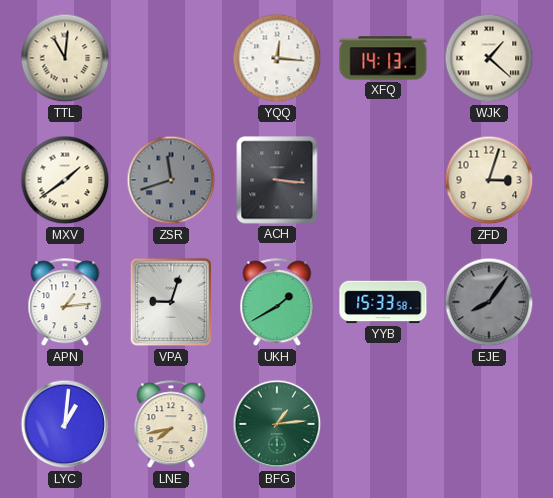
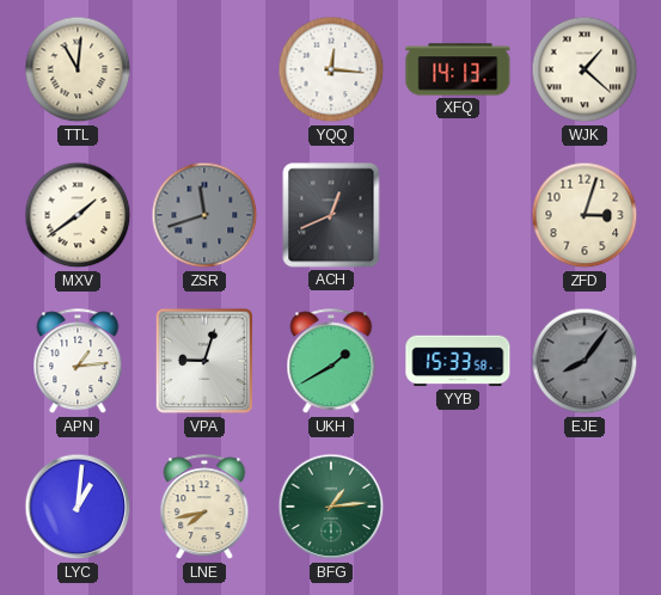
ACH: 3:16 -> 12:41
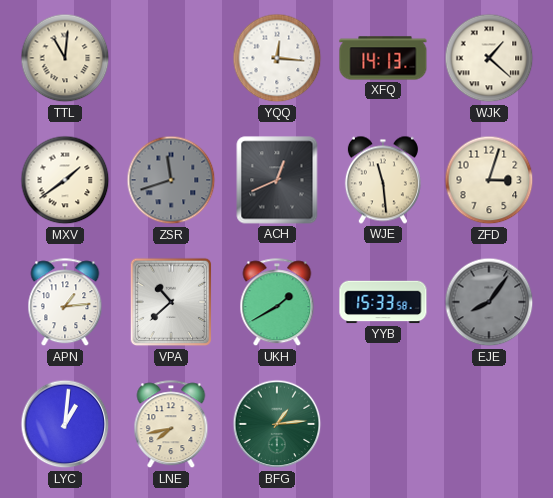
WJE: none -> 11:29
VPA: 9:03 -> 10:38
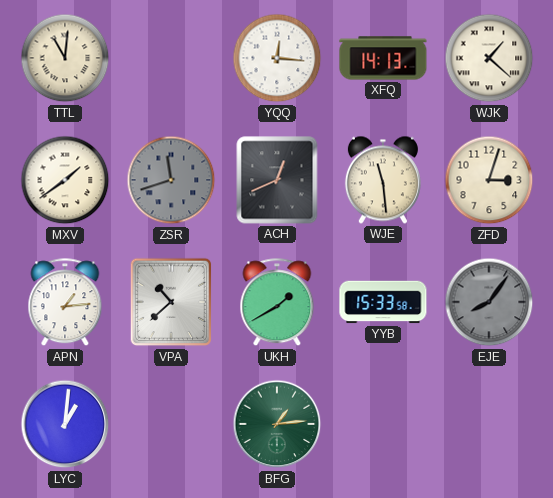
LNE: 7:43 -> none
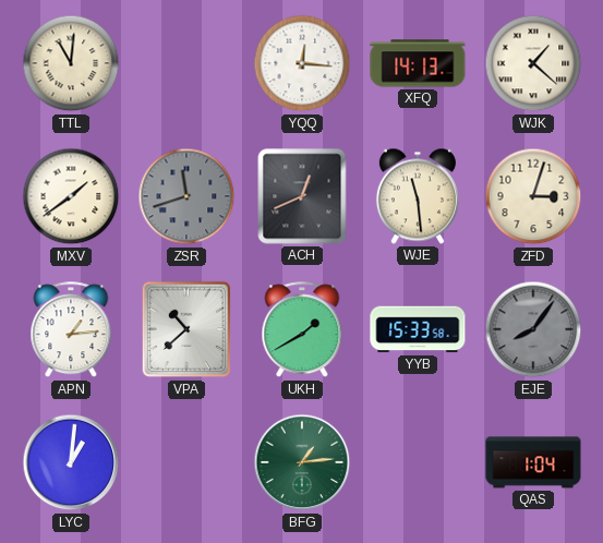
QAS: none -> 1:04
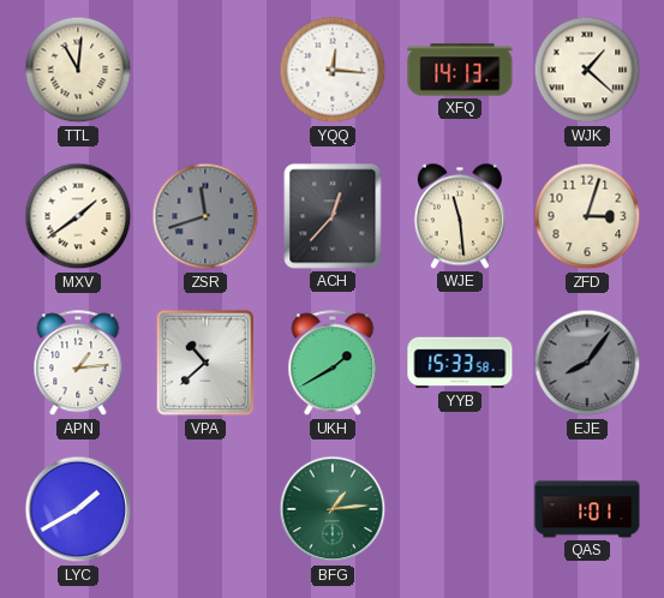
ACH: 12:41 -> 12:37
LYC: 1:01 -> 1:40
QAS: 1:04 -> 1:01
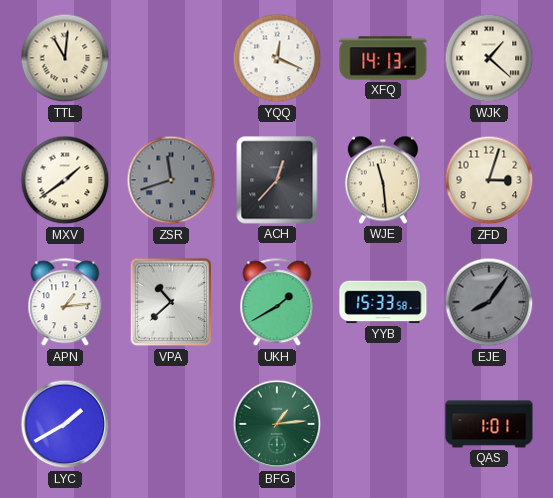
YQQ: 12:16 -> 12:19
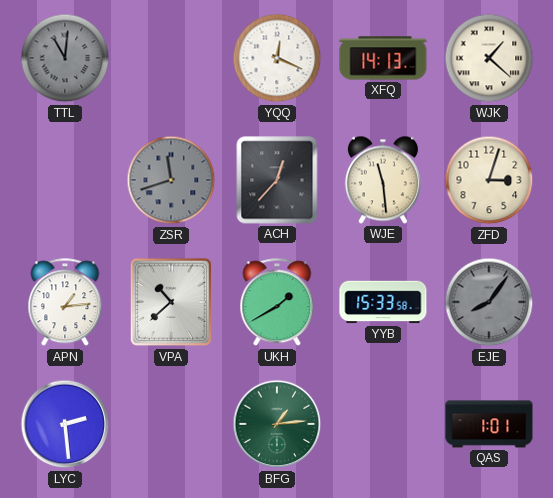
TTL dial: cream -> grey
MXV: 1:39 -> none
LYC: 1:40 -> 2:29
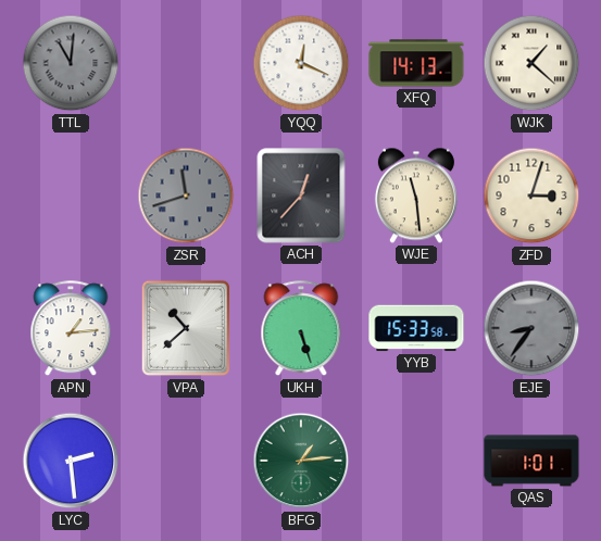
UKH: 1:40 -> 5:27
EJE: 8:06 -> 8:36
